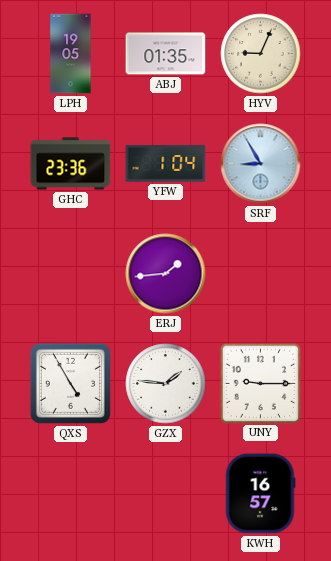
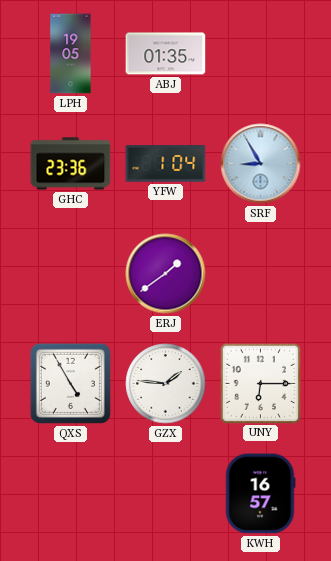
HYV: 9:04 -> none
ERJ: 1:44 -> 1:39
UNY: 9:15 -> 6:15
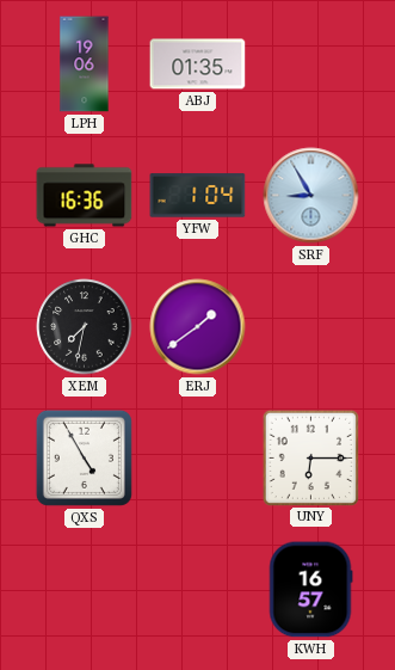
LPH: 19:05 -> 19:06
GHC: 23:36 -> 16:36
XEM: none -> 7:32
GZX: 1:46 -> none
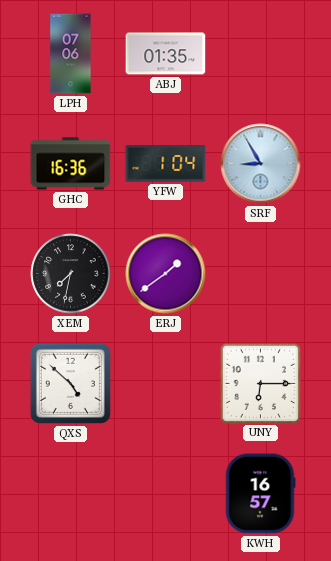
LPH: 19:06 -> 07:06
QXS: 4:55 -> 4:52
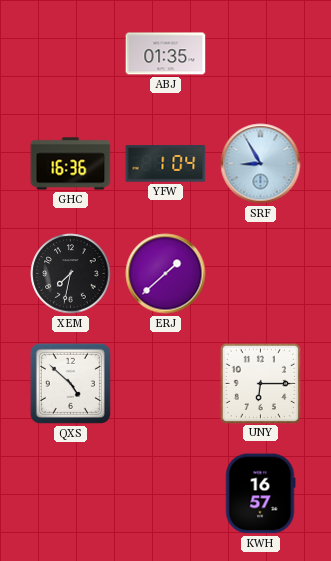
LPH: 07:06 -> none
ERJ: 1:39 -> 1:38
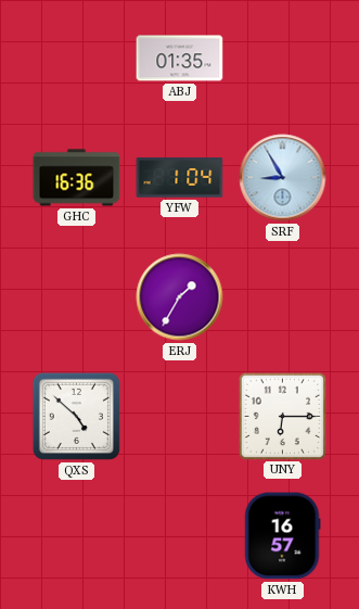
XEM: 7:32 -> none
ERJ: 1:38 -> 1:35
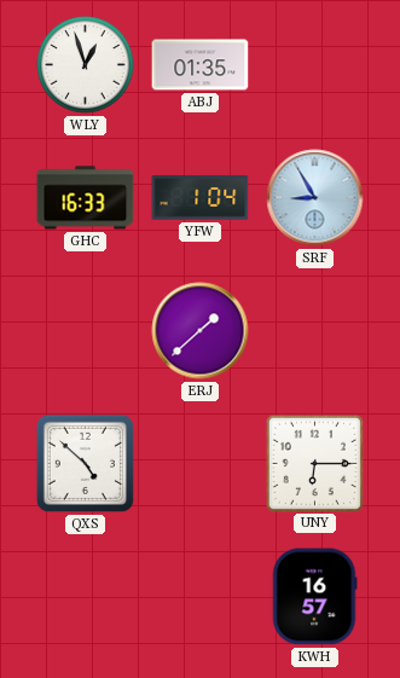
WLY: none -> 12:57
GHC: 16:36 -> 16:33
ERJ: 1:35 -> 1:38
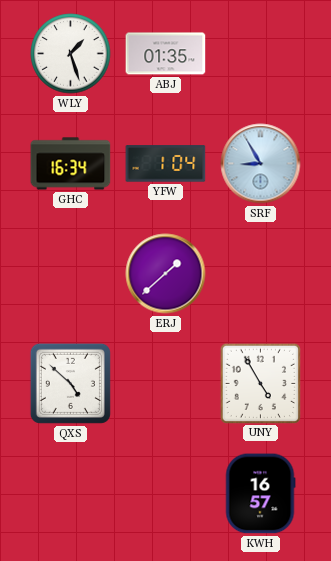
WLY: 12:57 -> 1:27
GHC: 16:33 -> 16:34
UNY: 6:15 -> 4:55
